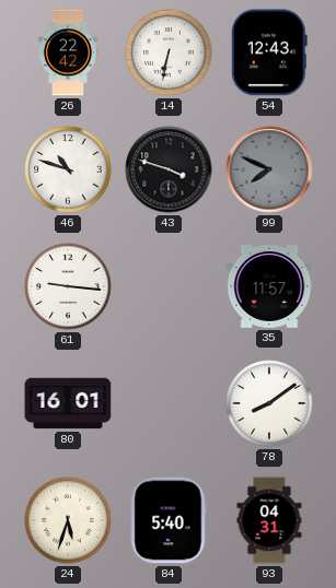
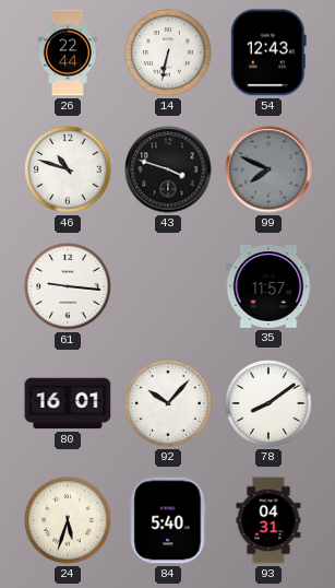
26: 22:42 -> 22:44
92: none -> 10:07
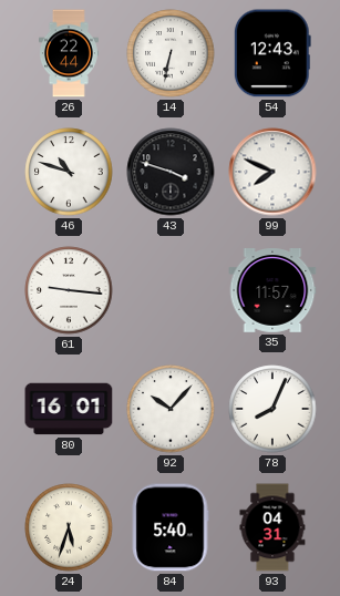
99 dial: grey -> white
78: 8:09 -> 8:04
